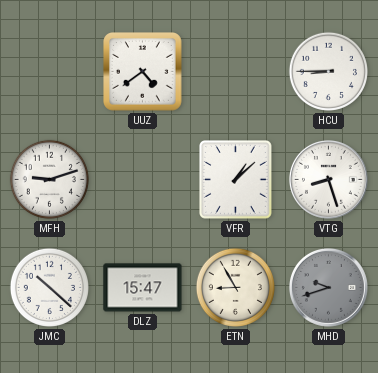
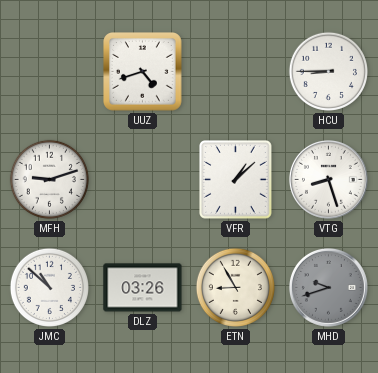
UUZ: 4:39 -> 4:42
JMC: 10:22 -> 10:52
DLZ: 15:47 -> 03:26
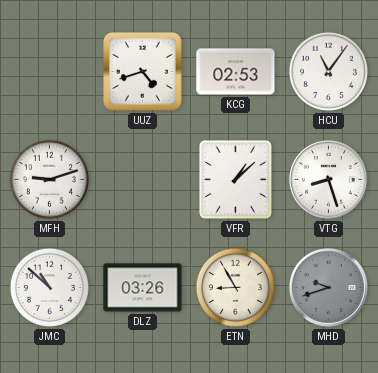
KCG: none -> 02:53
HCU: 8:45 -> 11:06
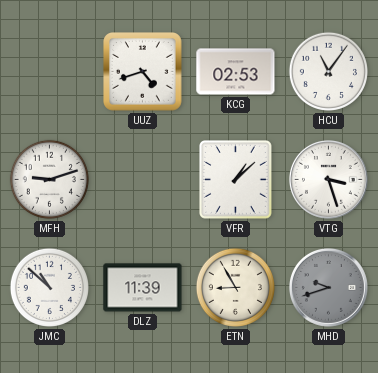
VTG: 8:27 -> 3:27
DLZ: 03:26 -> 11:39
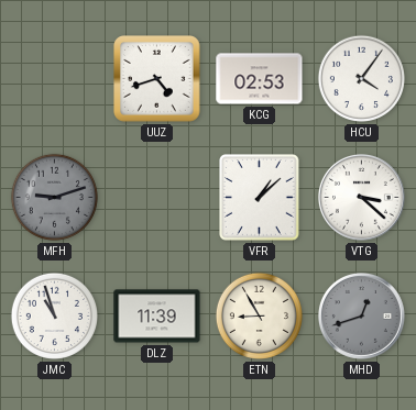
HCU: 11:06 -> 4:06
MFH dial: white -> grey
VTG: 3:27 -> 3:22
JMC: 10:52 -> 10:57
MHD: 9:42 -> 12:42
